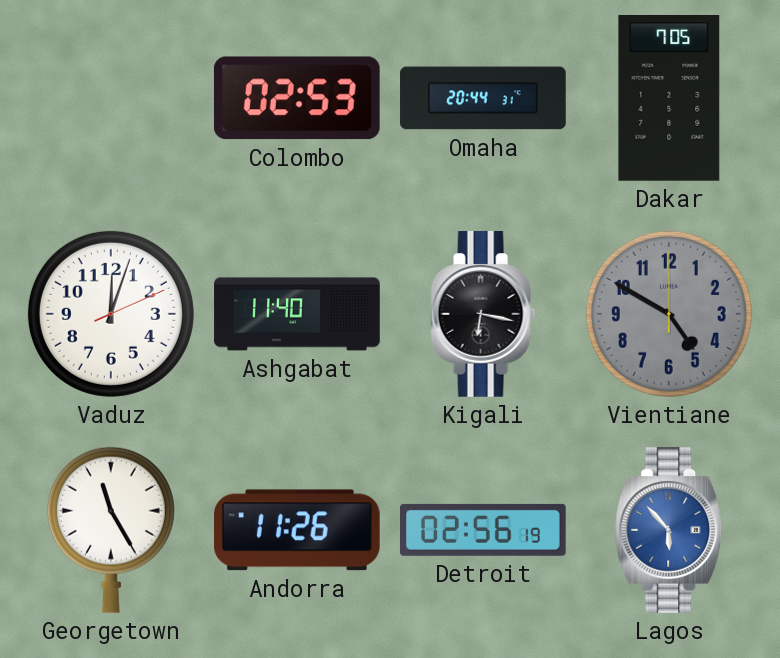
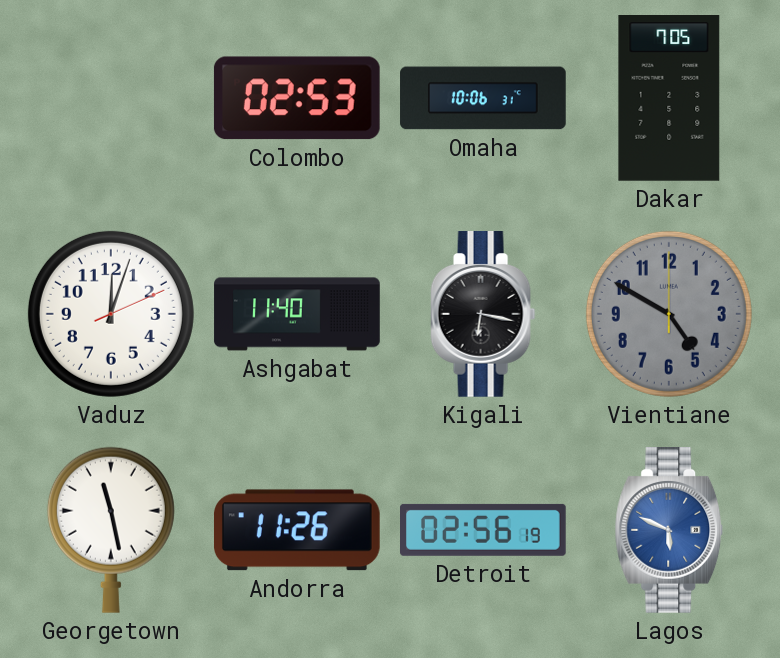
Omaha: 20:44 -> 10:06
Georgetown: 11:25 -> 11:28
Lagos: 5:53 -> 5:49
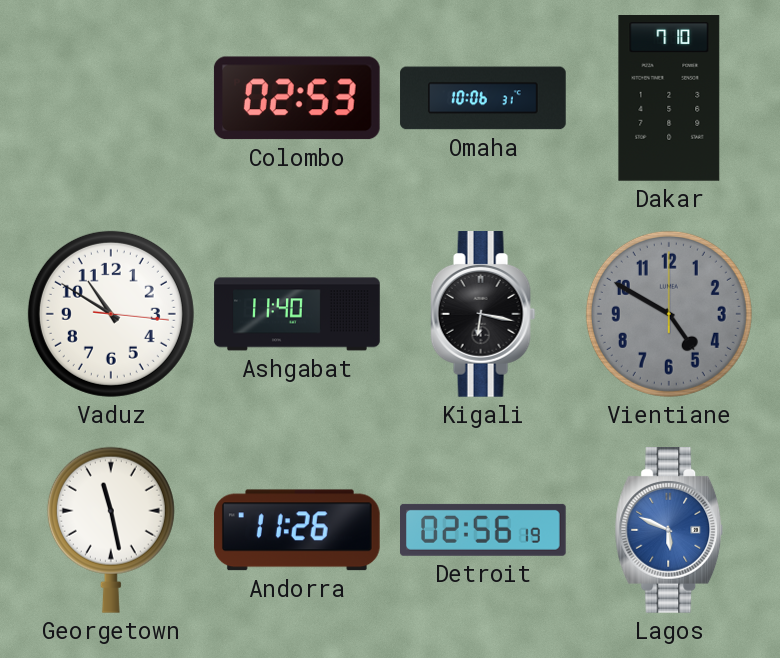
Dakar: 7:05 -> 7:10
Vaduz: 12:03 -> 10:50
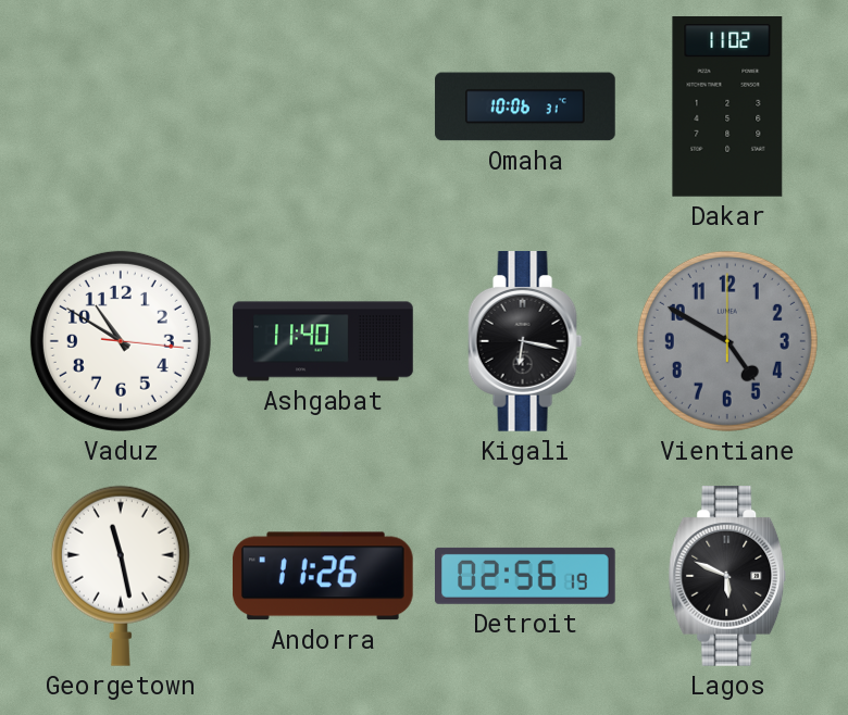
Colombo: 02:53 -> none
Dakar: 7:10 -> 11:02
Lagos dial: blue -> black
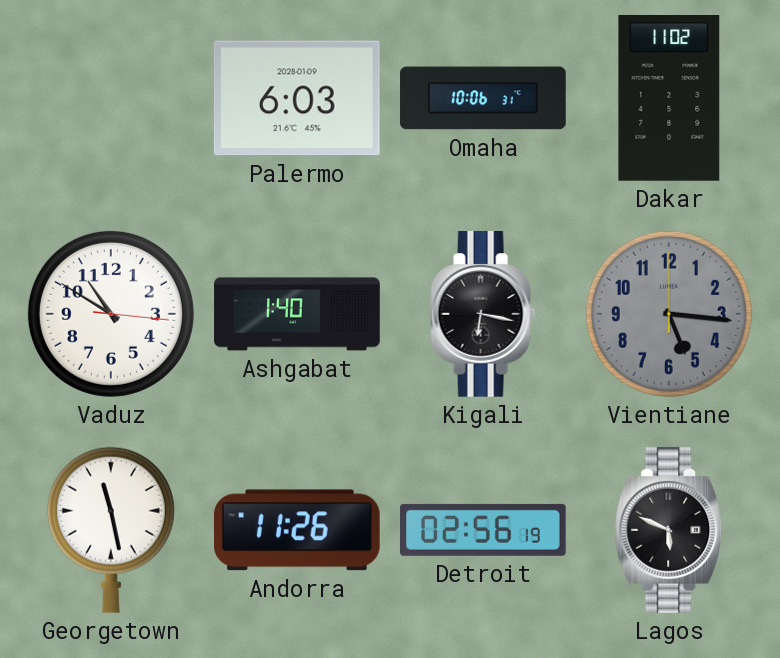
Palermo: none -> 6:03
Ashgabat: 11:40 -> 1:40
Vientiane: 4:50 -> 5:16
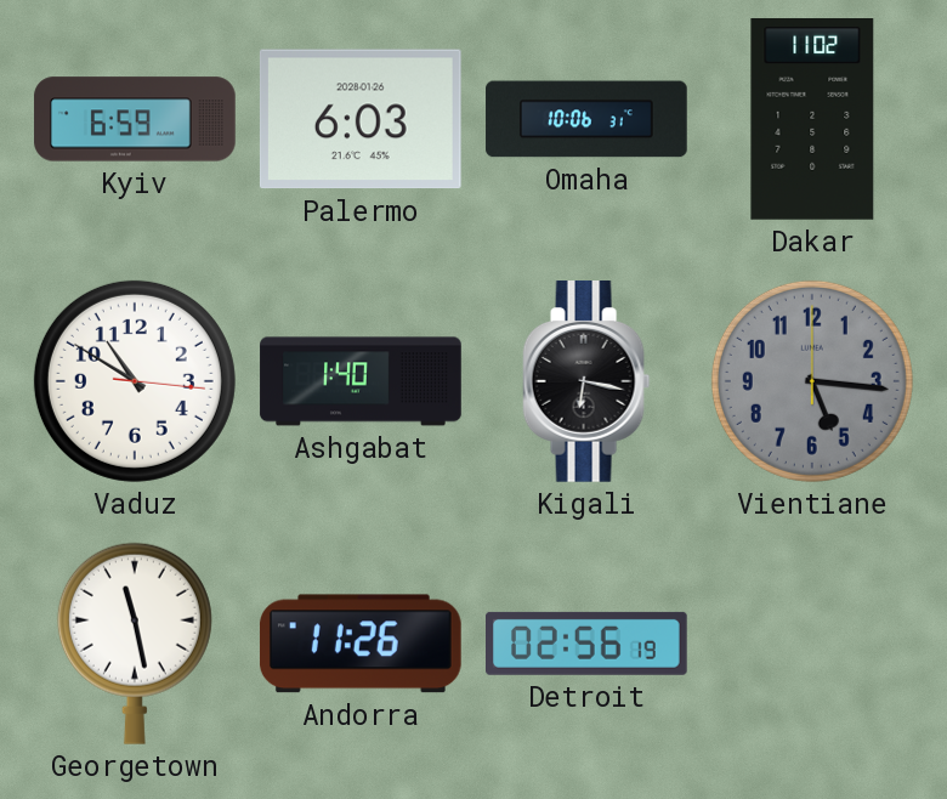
Kyiv: none -> 6:59
Palermo date: 2028-01-09 -> 2028-01-26
Lagos: 5:49 -> none
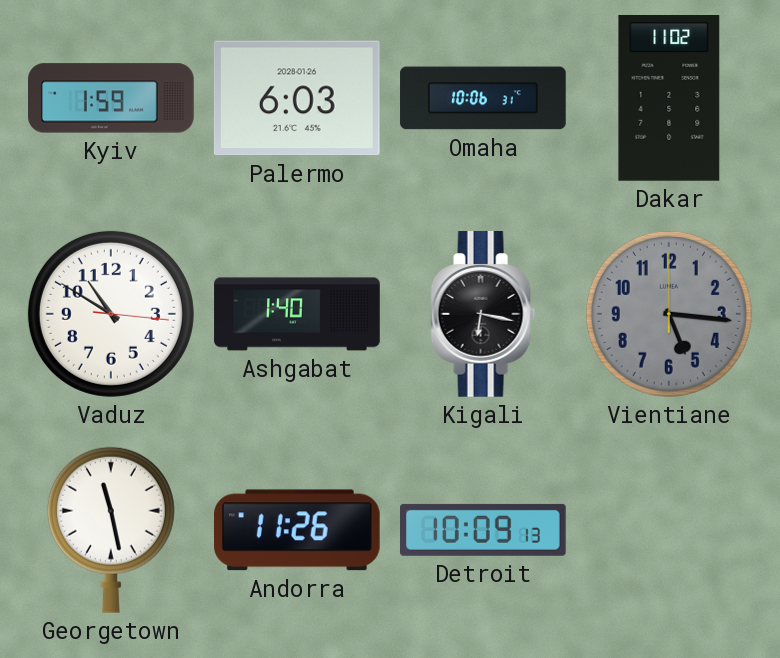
Kyiv: 6:59 -> 1:59
Detroit: 02:56 -> 10:09
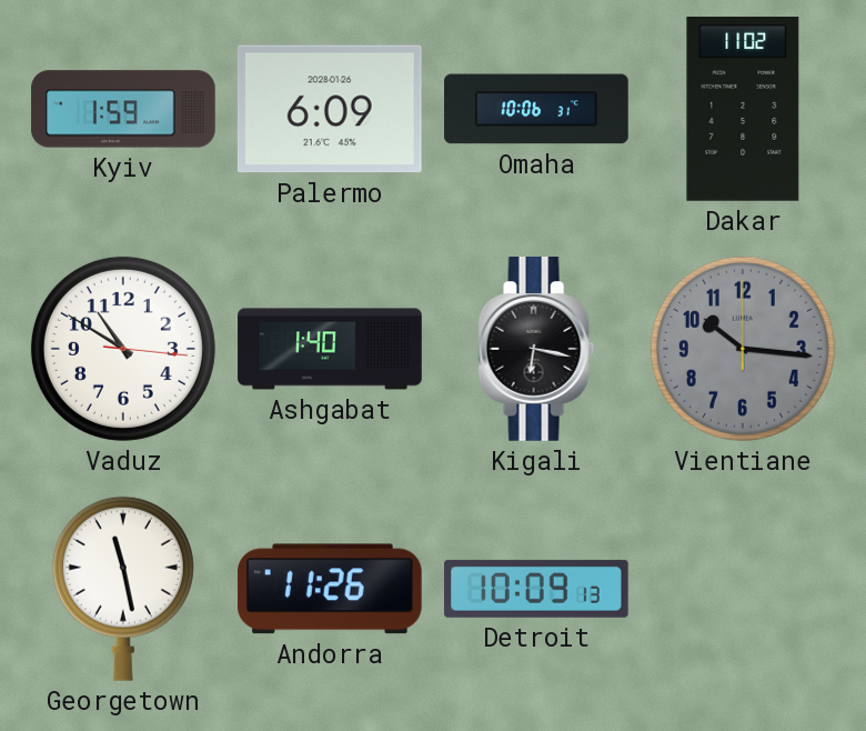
Palermo: 6:03 -> 6:09
Vientiane: 5:16 -> 10:16
